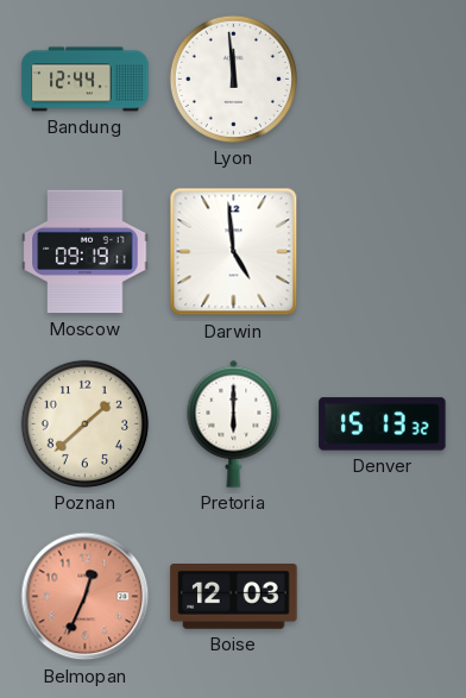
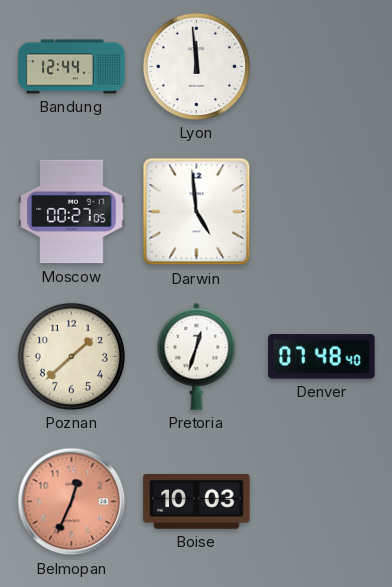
Moscow: 09:19 -> 00:27
Pretoria: 6:00 -> 12:33
Denver: 15:13 -> 07:48
Boise: 12:03 -> 10:03
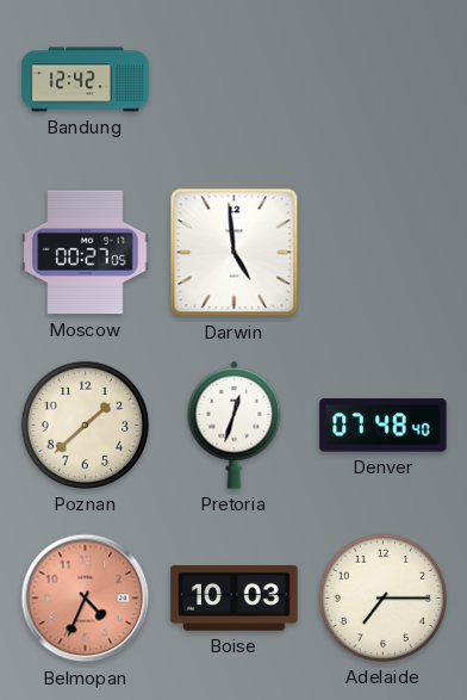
Bandung: 12:44 -> 12:42
Lyon: 11:59 -> none
Belmopan: 12:34 -> 4:34
Adelaide: none -> 7:15
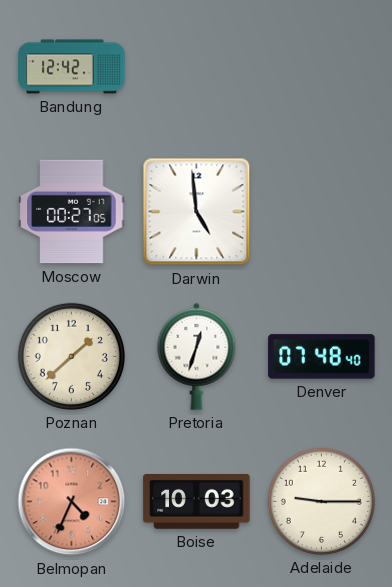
Adelaide: 7:15 -> 9:15
